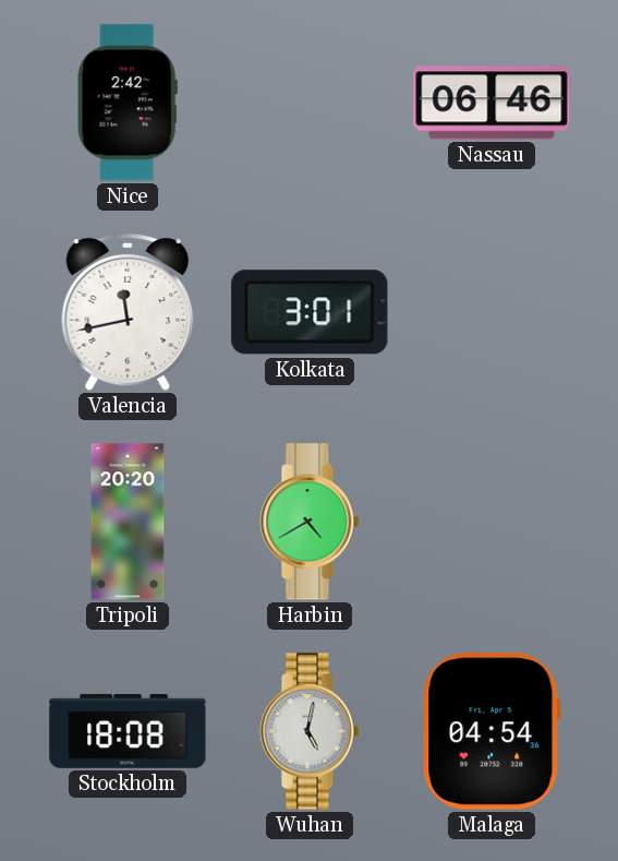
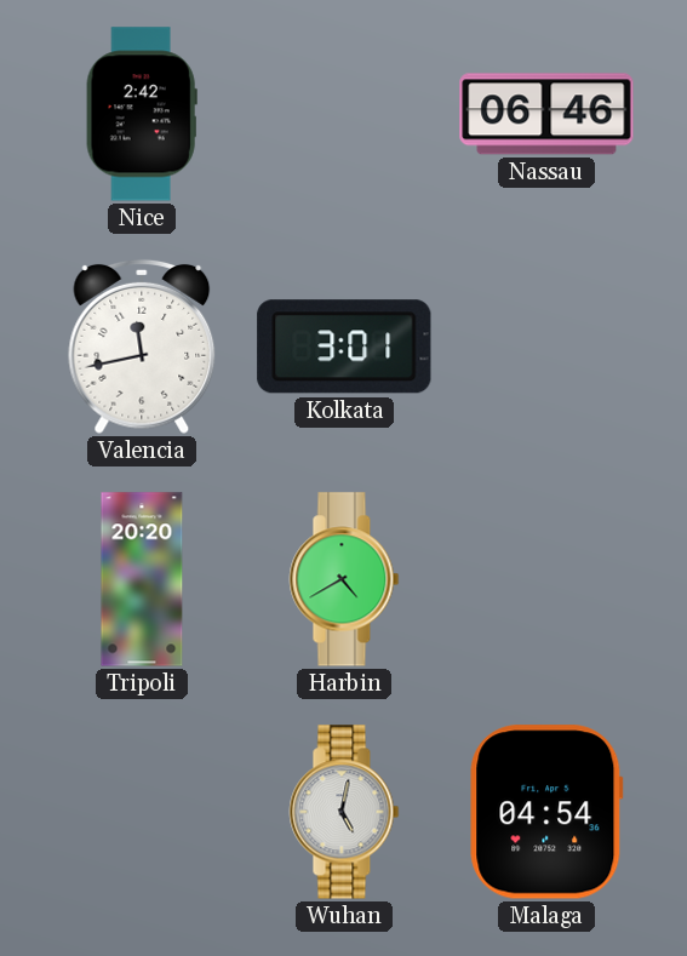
Stockholm: 18:08 -> none
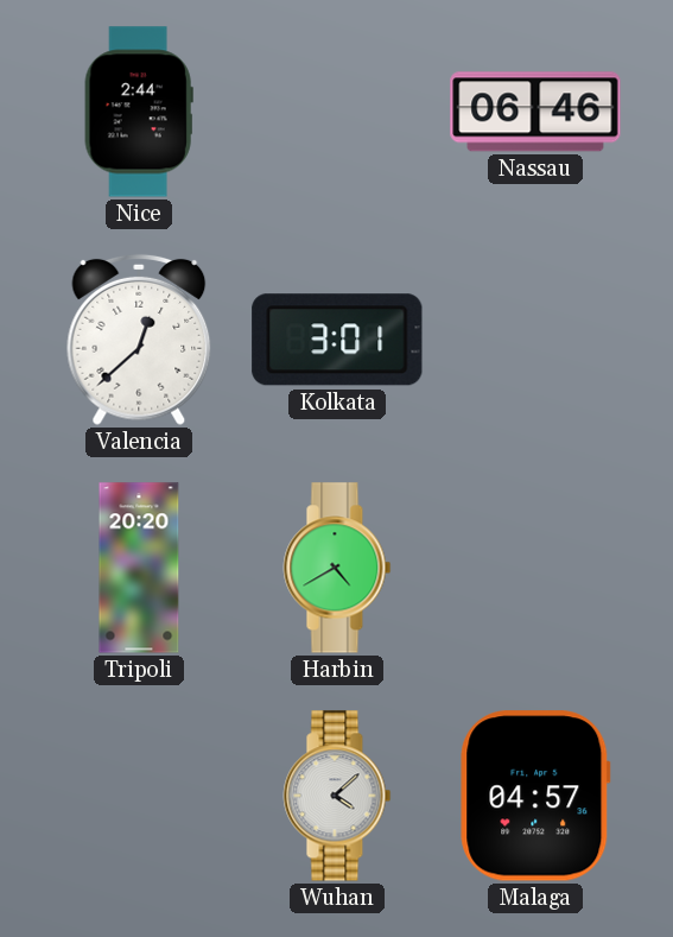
Nice: 2:42 -> 2:44
Valencia: 11:43 -> 12:38
Wuhan: 5:02 -> 4:08
Malaga: 04:54 -> 04:57
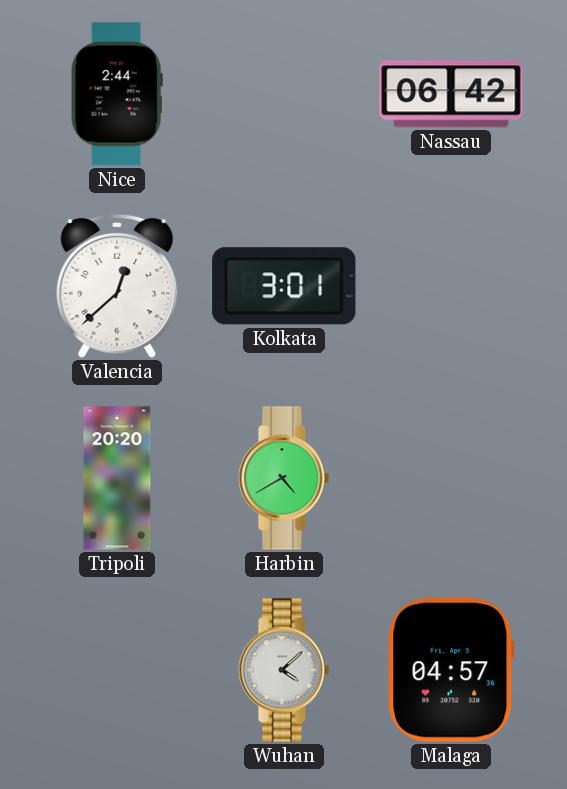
Nassau: 06:46 -> 06:42
